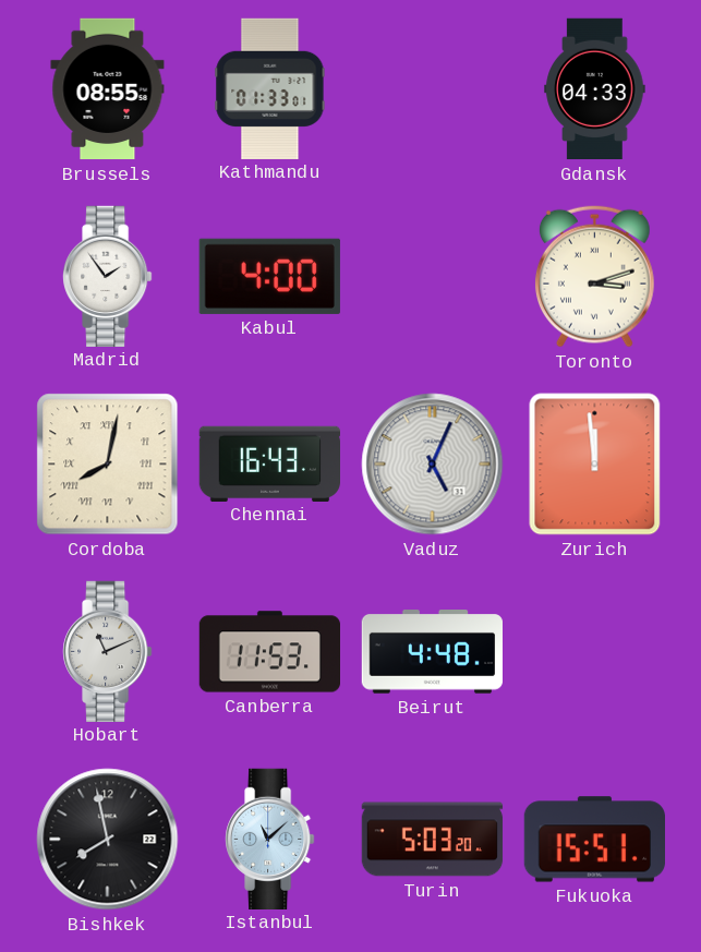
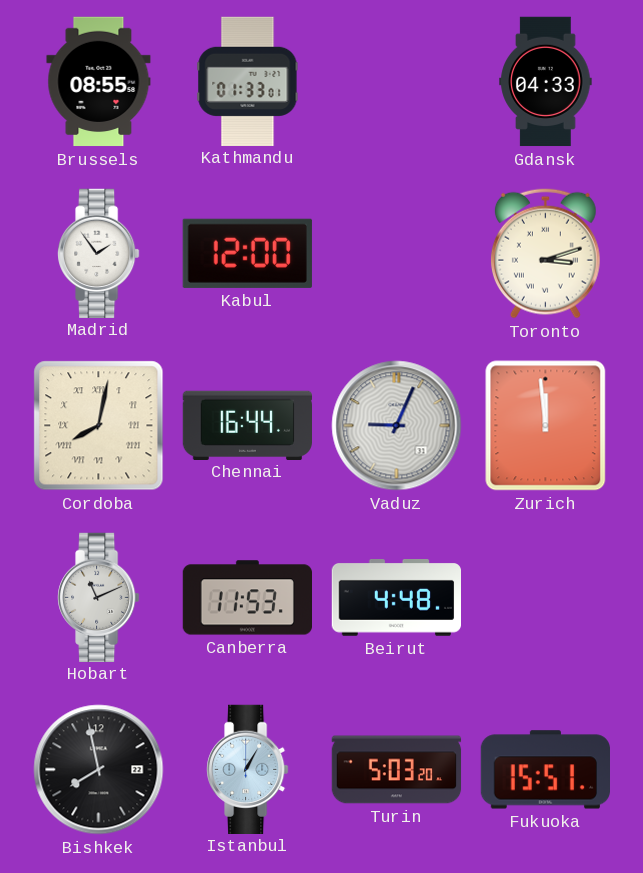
Kabul: 4:00 -> 12:00
Chennai: 16:43 -> 16:44
Vaduz: 5:04 -> 9:04
Istanbul: 11:08 -> 1:05
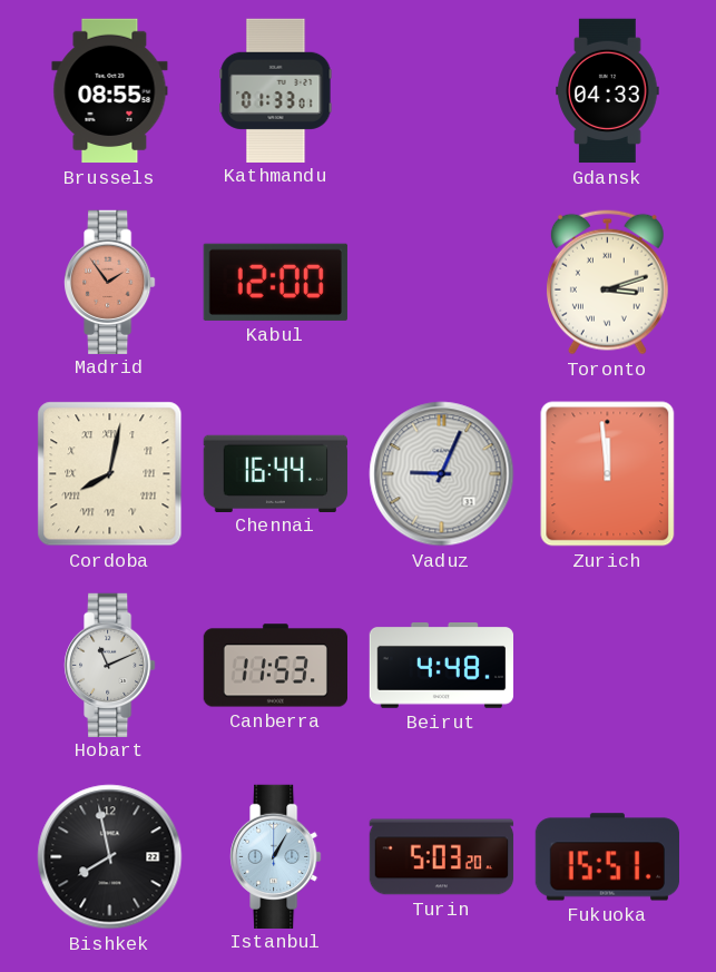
Madrid dial: white -> salmon
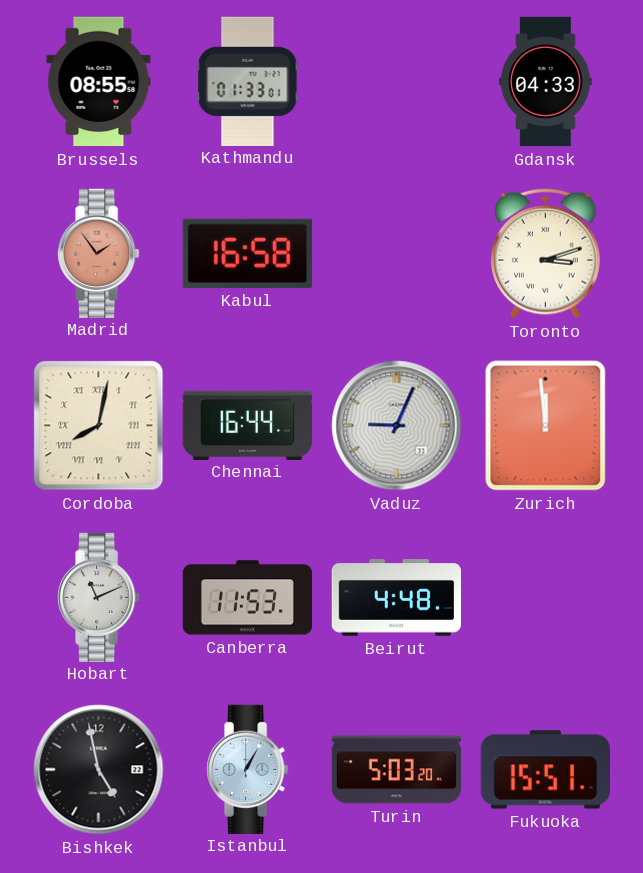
Kabul: 12:00 -> 16:58
Bishkek: 7:58 -> 4:58
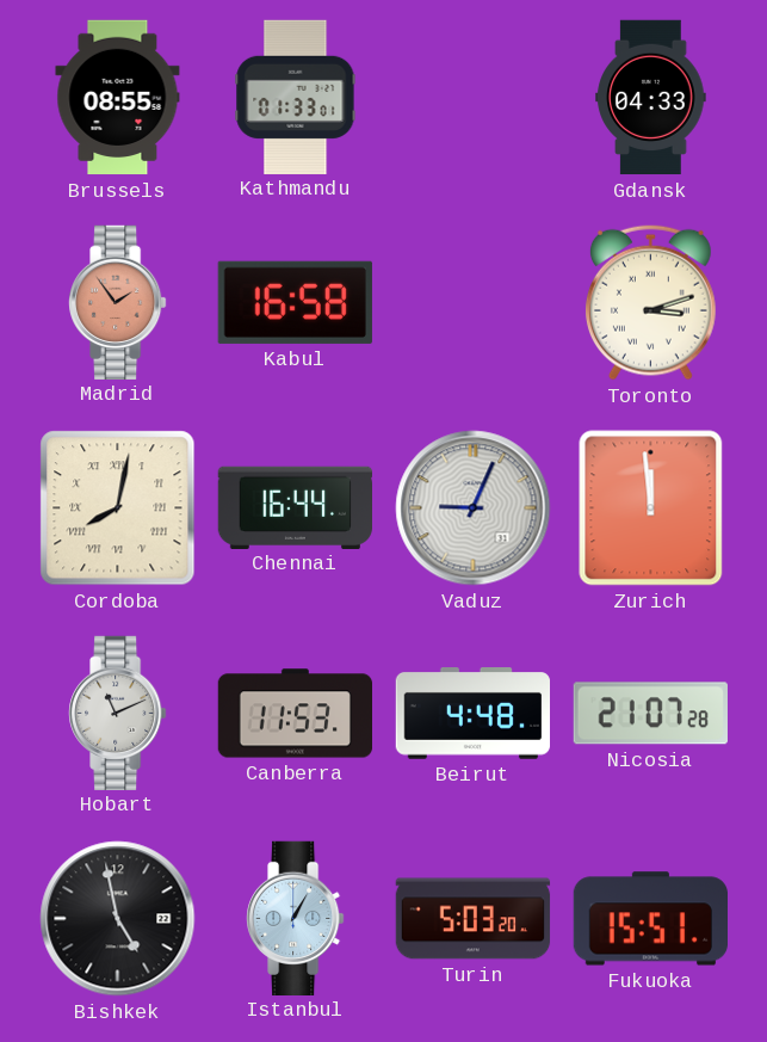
Nicosia: none -> 21:07
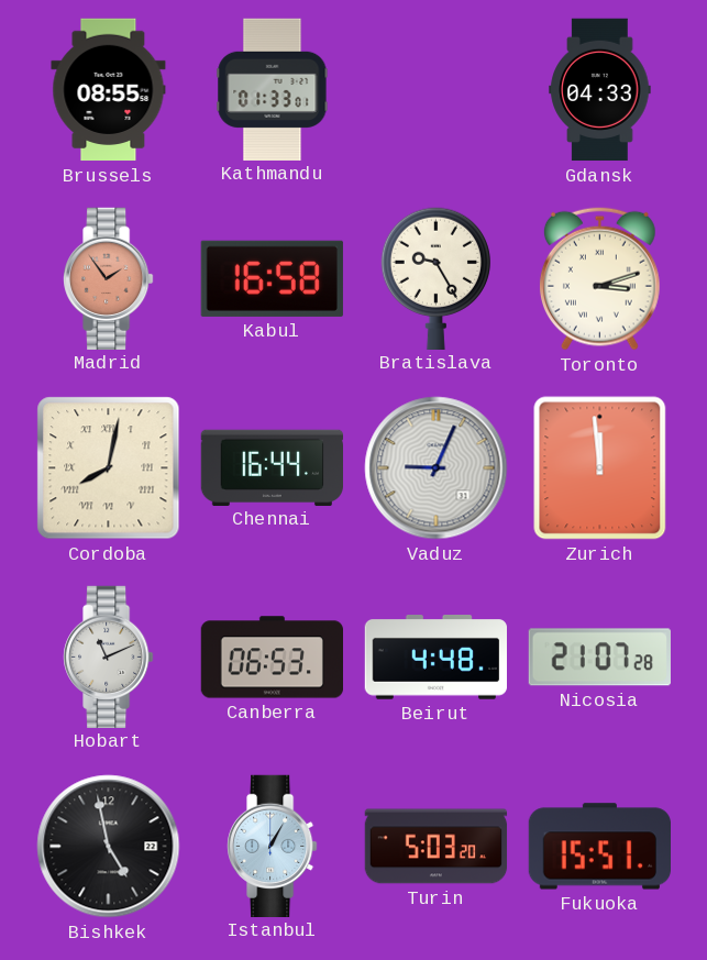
Bratislava: none -> 9:25
Canberra: 11:53 -> 06:53
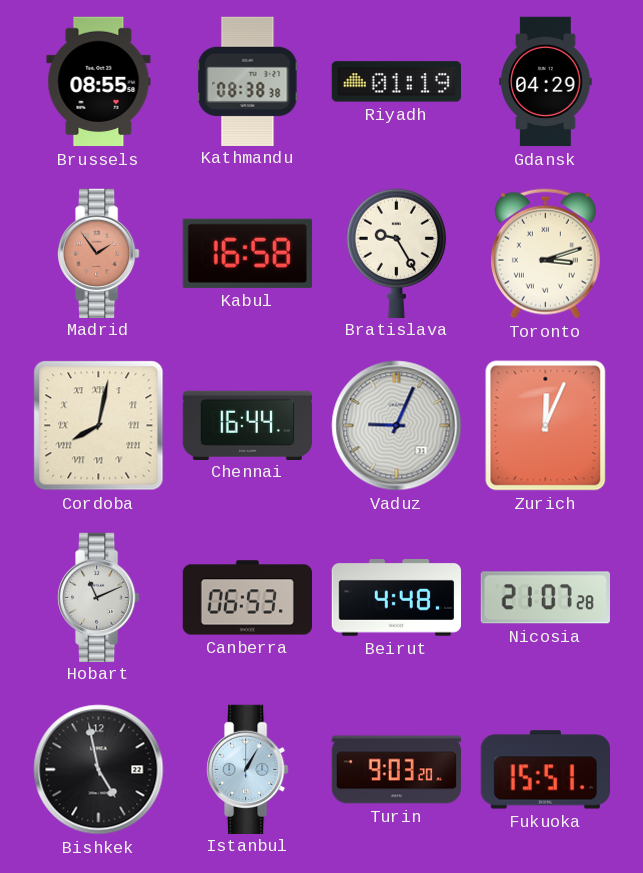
Kathmandu: 01:33 -> 08:38
Riyadh: none -> 01:19
Gdansk: 04:33 -> 04:29
Zurich: 11:59 -> 12:04
Turin: 5:03 -> 9:03
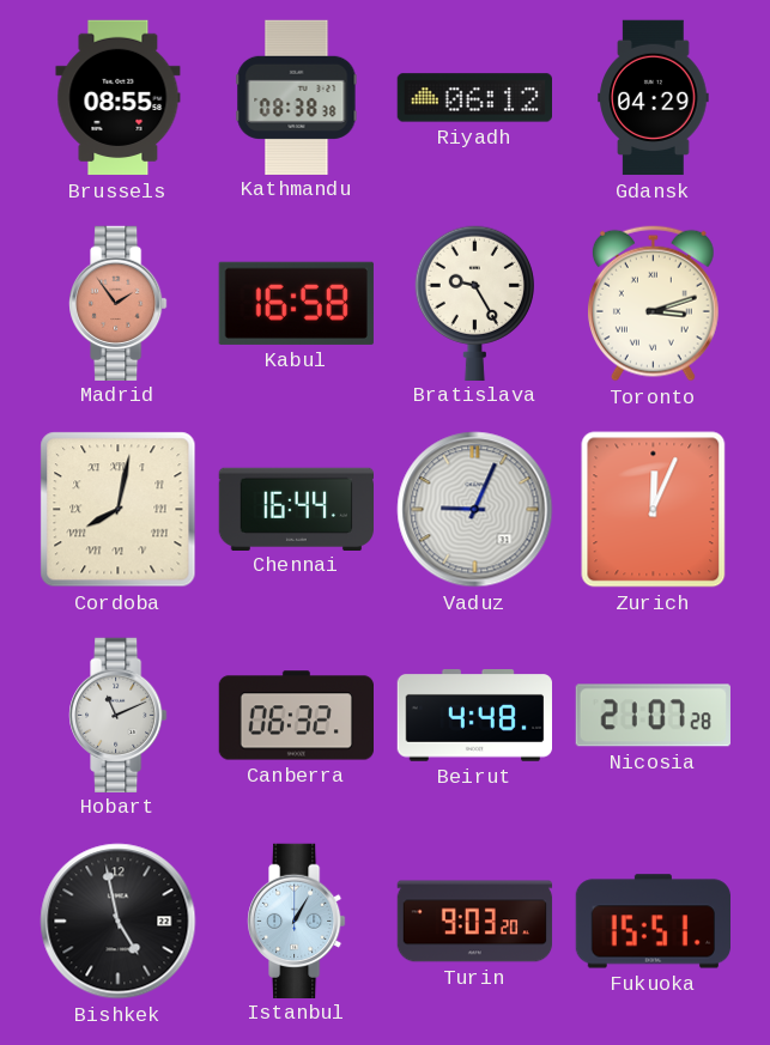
Riyadh: 01:19 -> 06:12
Canberra: 06:53 -> 06:32
